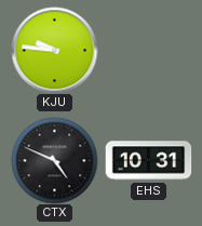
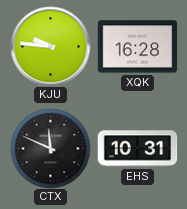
XQK: none -> 16:28
CTX: 4:49 -> 11:49
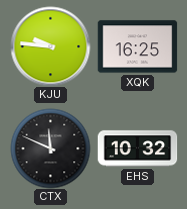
XQK: 16:28 -> 16:25
EHS: 10:31 -> 10:32
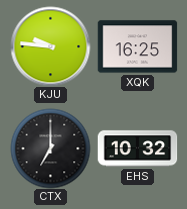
CTX: 11:49 -> 7:00
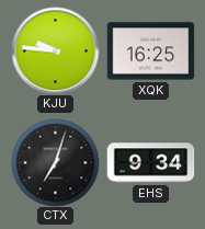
CTX: 7:00 -> 7:03
EHS: 10:32 -> 9:34
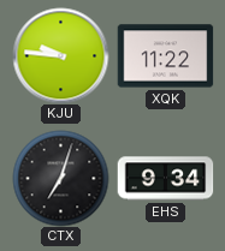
XQK: 16:25 -> 11:22
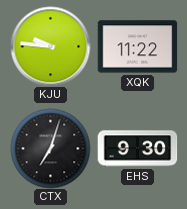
EHS: 9:34 -> 9:30
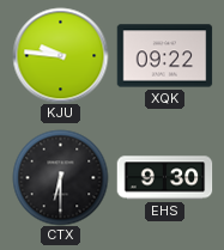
XQK: 11:22 -> 09:22
CTX: 7:03 -> 6:30
